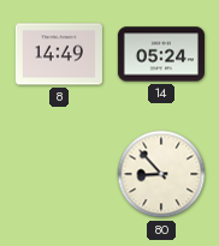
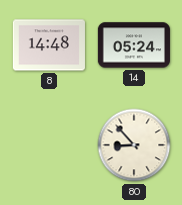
8: 14:49 -> 14:48
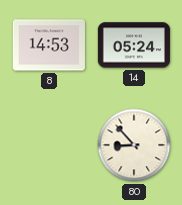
8: 14:48 -> 14:53
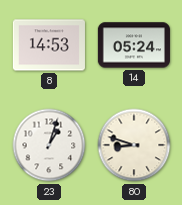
23: none -> 1:03
80: 8:53 -> 8:48
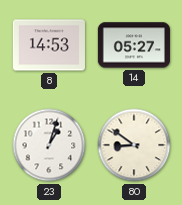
14: 05:24 -> 05:27
80: 8:48 -> 8:51
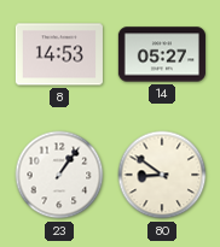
23: 1:03 -> 1:06
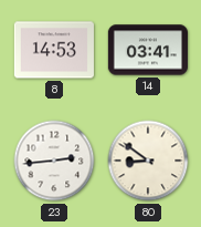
14: 05:27 -> 03:41
23: 1:06 -> 2:44
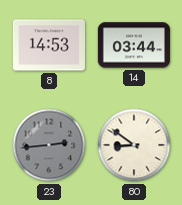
14: 03:41 -> 03:44
23 dial: white -> grey
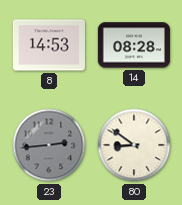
14: 03:44 -> 08:28
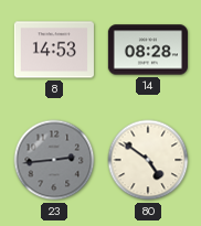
80: 8:51 -> 4:51
